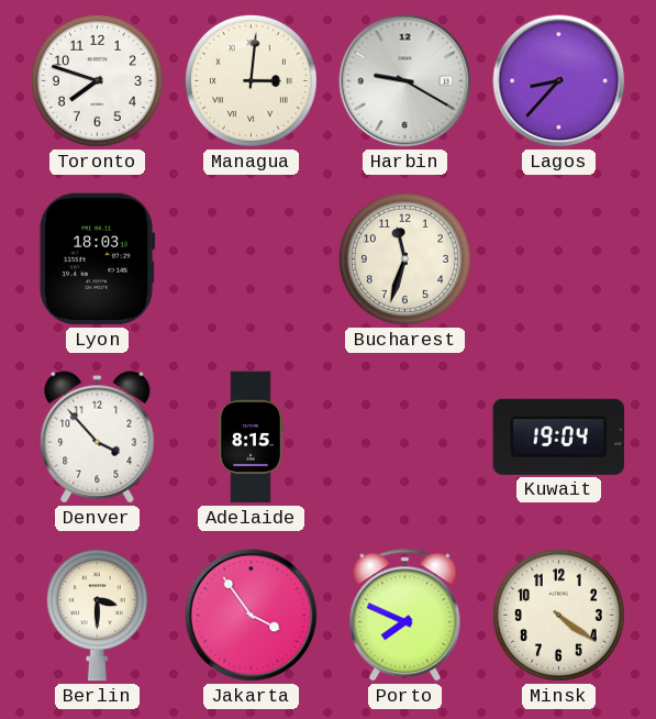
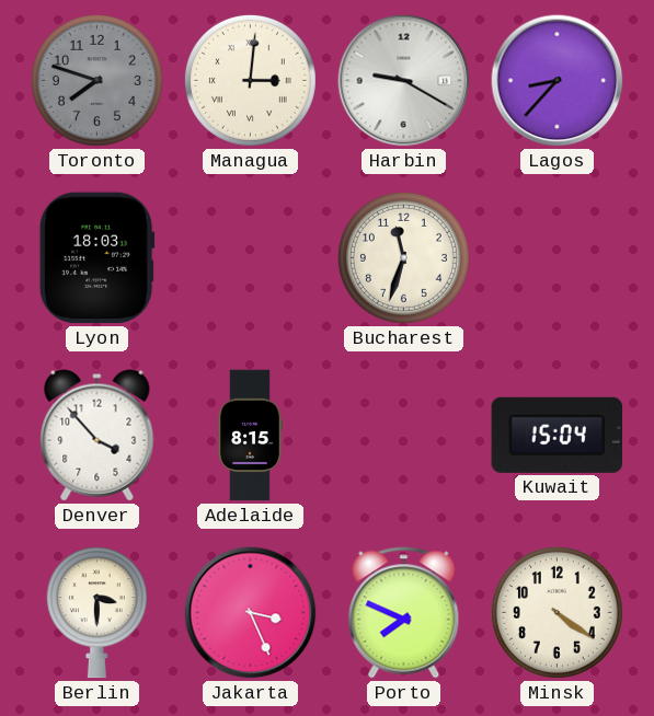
Toronto dial: white -> grey
Kuwait: 19:04 -> 15:04
Jakarta: 3:54 -> 3:26
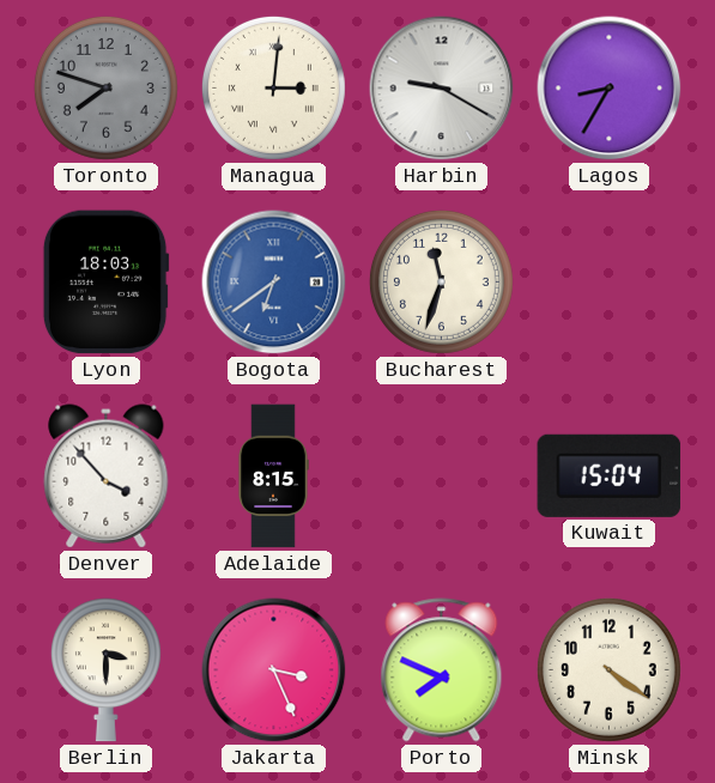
Lagos: 8:37 -> 8:35
Bogota: none -> 6:39
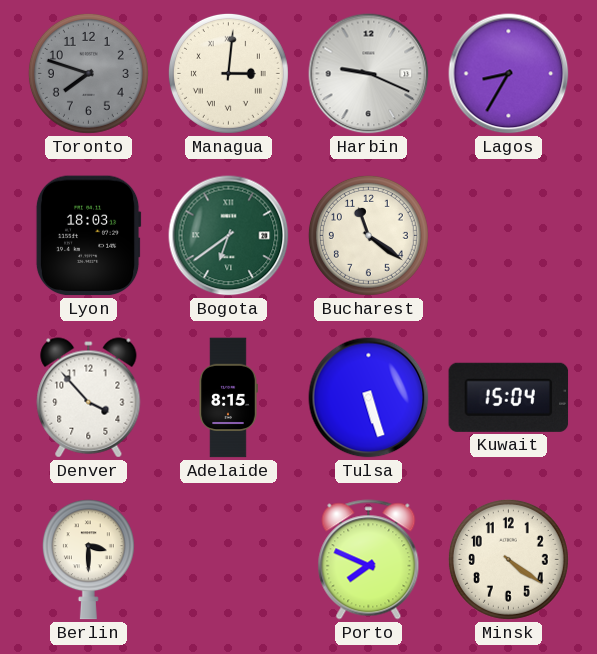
Harbin: 9:20 -> 9:19
Bogota dial: blue -> green
Bucharest: 11:33 -> 11:21
Tulsa: none -> 5:27
Jakarta: 3:26 -> none
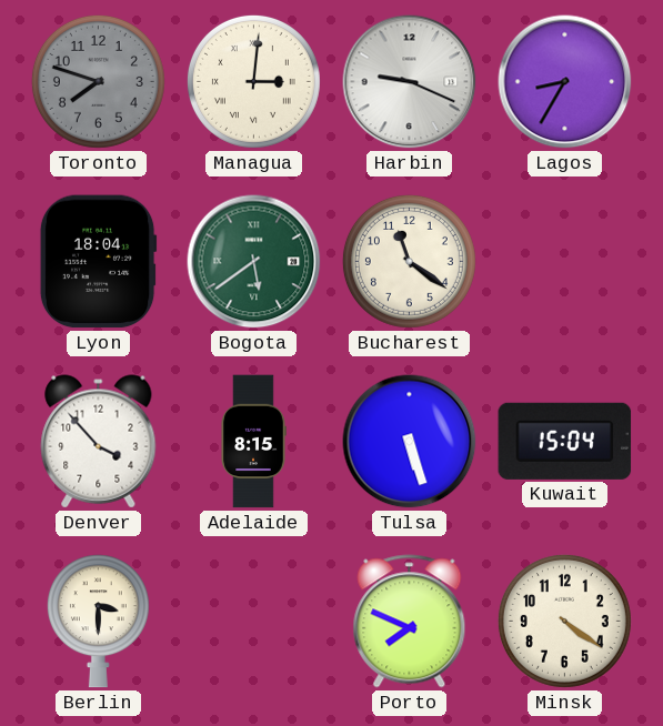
Lyon: 18:03 -> 18:04
Bogota: 6:39 -> 5:39
